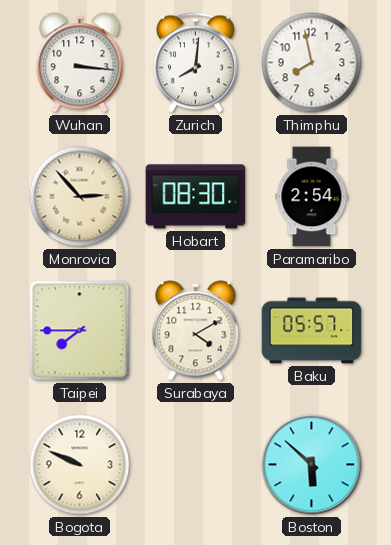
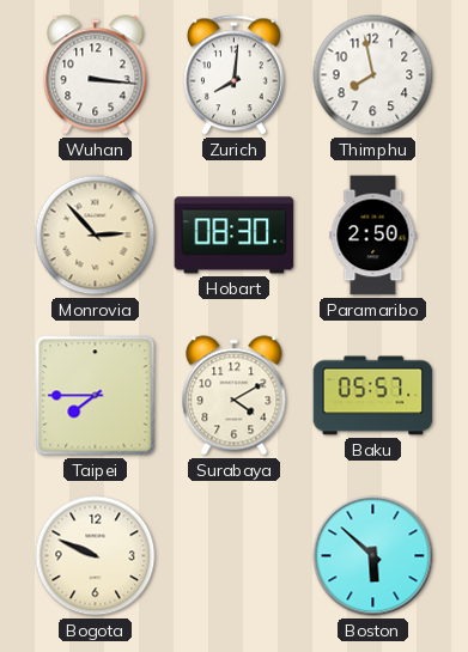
Paramaribo: 2:54 -> 2:50
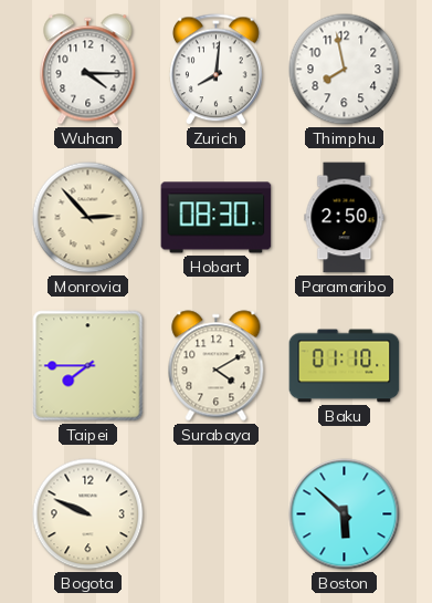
Wuhan: 3:16 -> 4:15
Baku: 05:57 -> 01:10
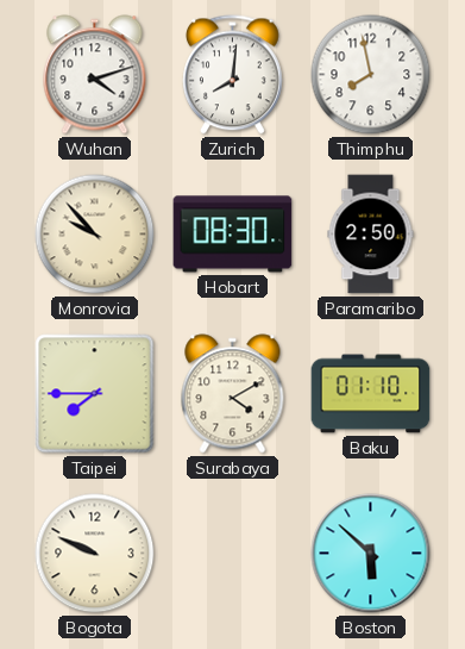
Wuhan: 4:15 -> 4:12
Monrovia: 2:53 -> 9:53
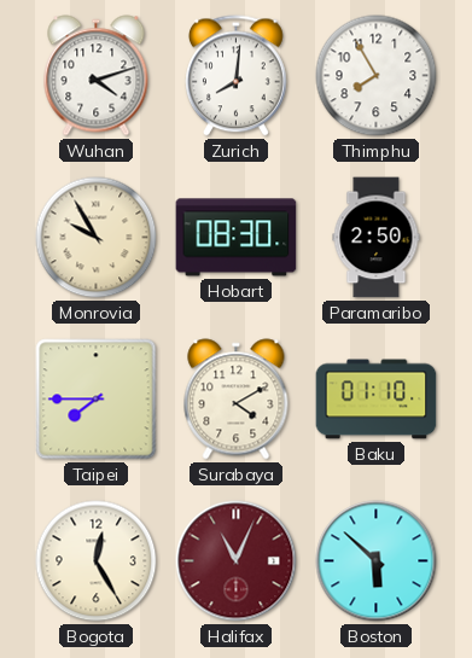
Thimphu: 7:58 -> 7:55
Monrovia: 9:53 -> 9:55
Bogota: 9:49 -> 12:25
Halifax: none -> 11:04
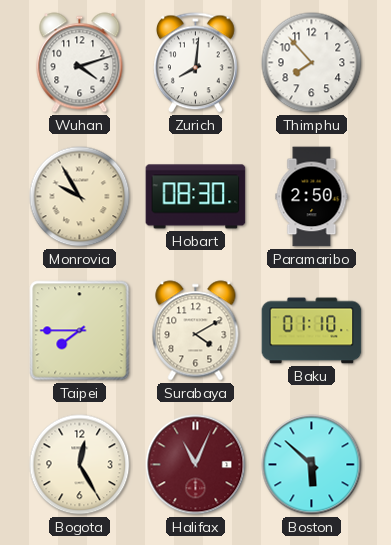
Thimphu: 7:55 -> 7:53
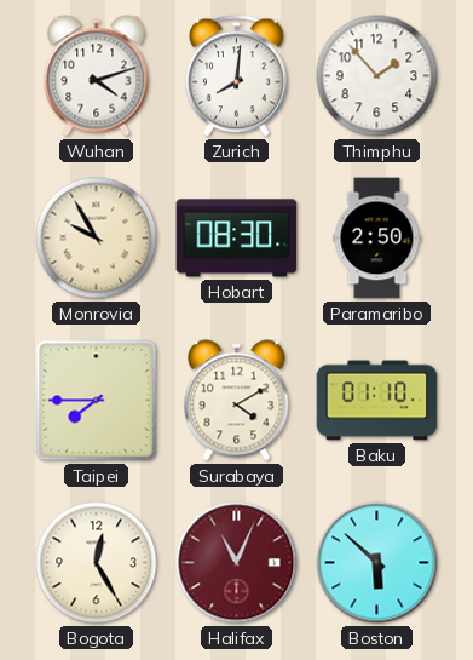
Thimphu: 7:53 -> 1:53
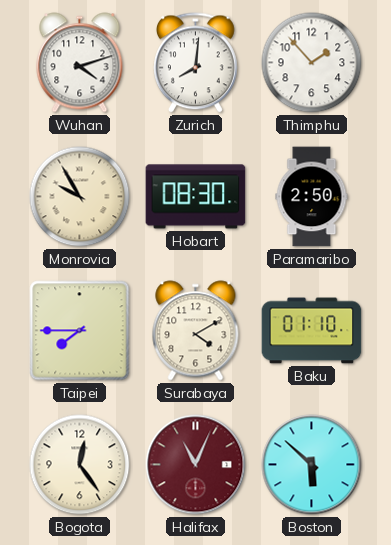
Bogota: 12:25 -> 12:24
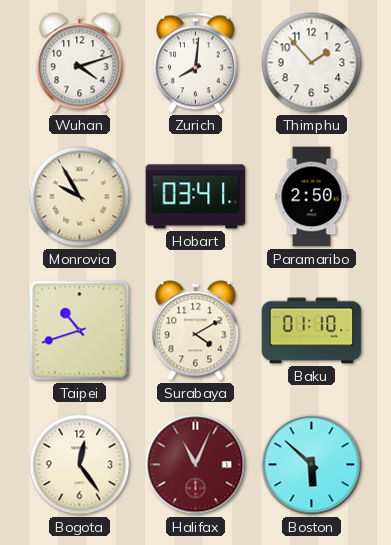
Hobart: 08:30 -> 03:41
Taipei: 7:45 -> 10:42
